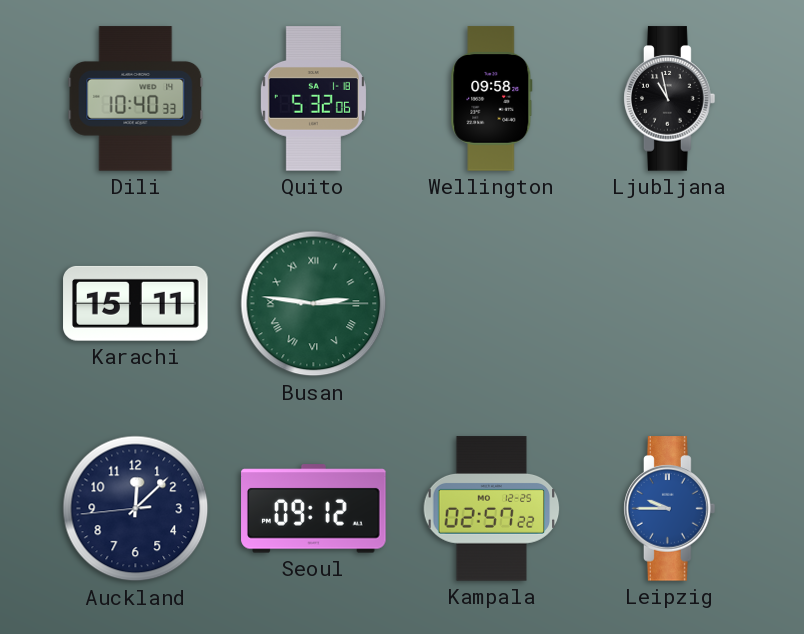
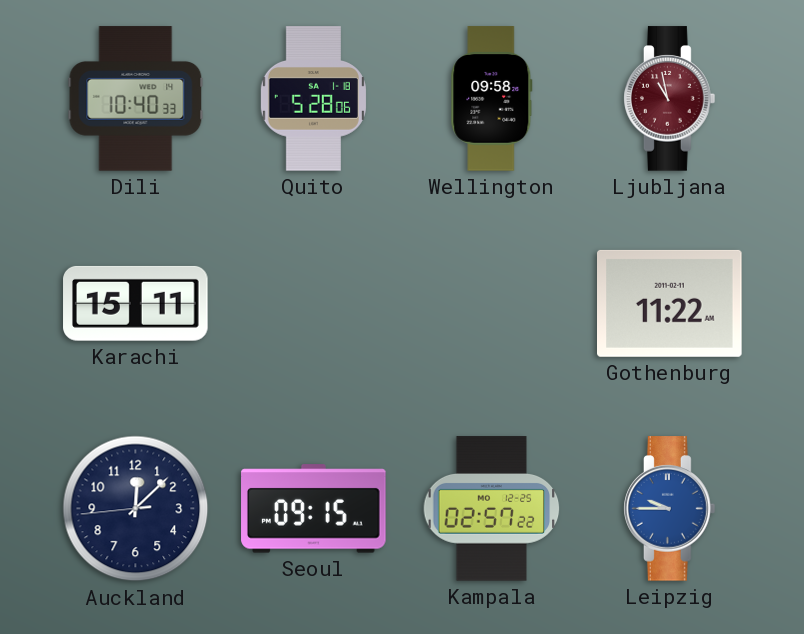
Quito: 5:32 -> 5:28
Ljubljana dial: black -> burgundy
Busan: 2:46 -> none
Gothenburg: none -> 11:22
Seoul: 09:12 -> 09:15
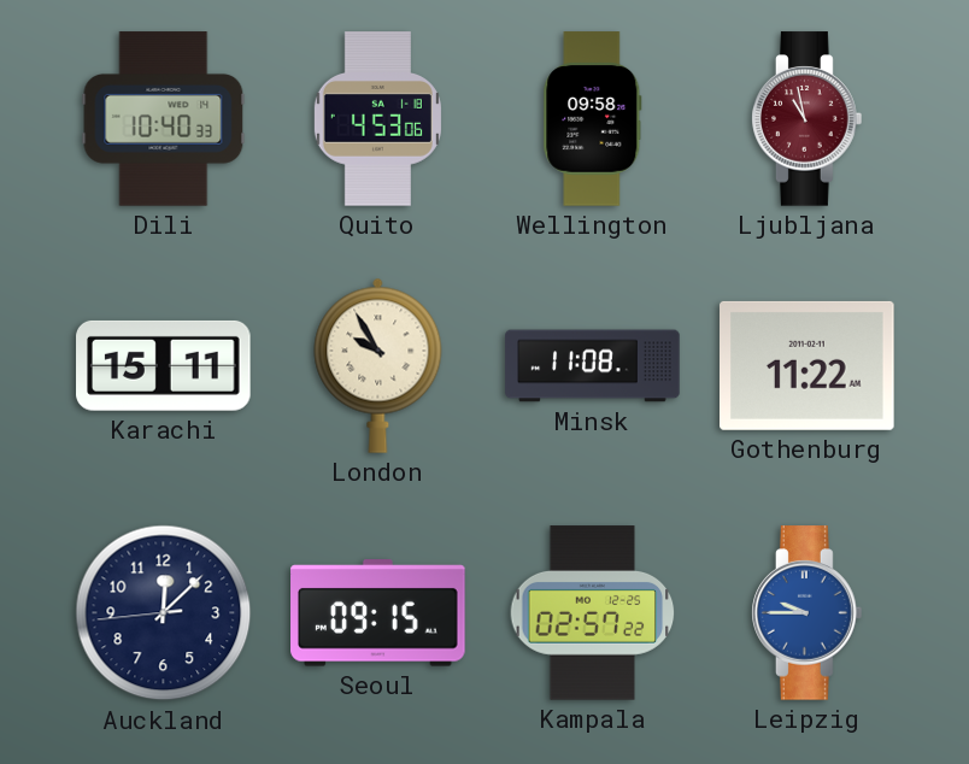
Quito: 5:28 -> 4:53
London: none -> 9:55
Minsk: none -> 11:08
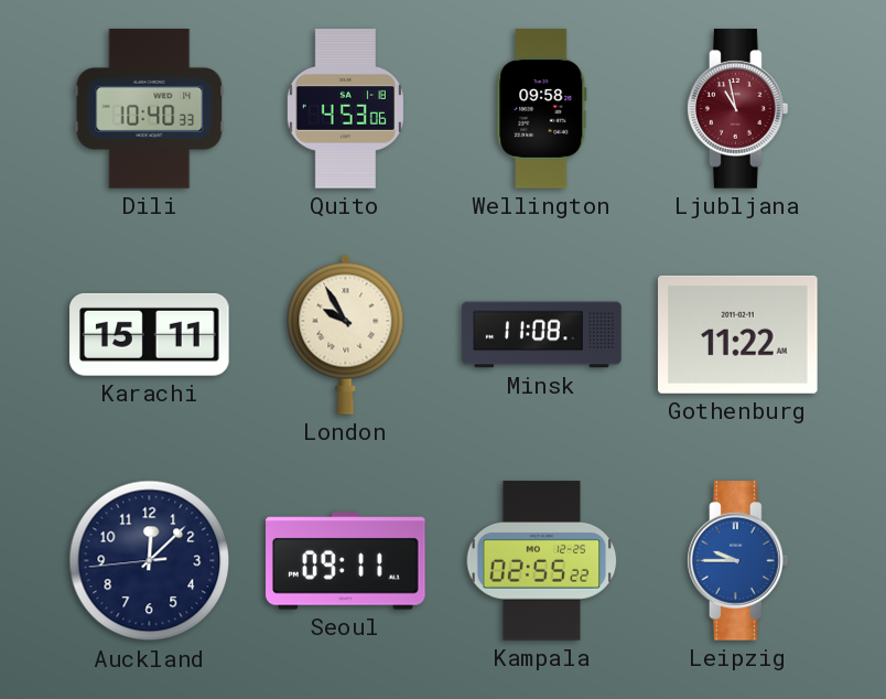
Seoul: 09:15 -> 09:11
Kampala: 02:57 -> 02:55
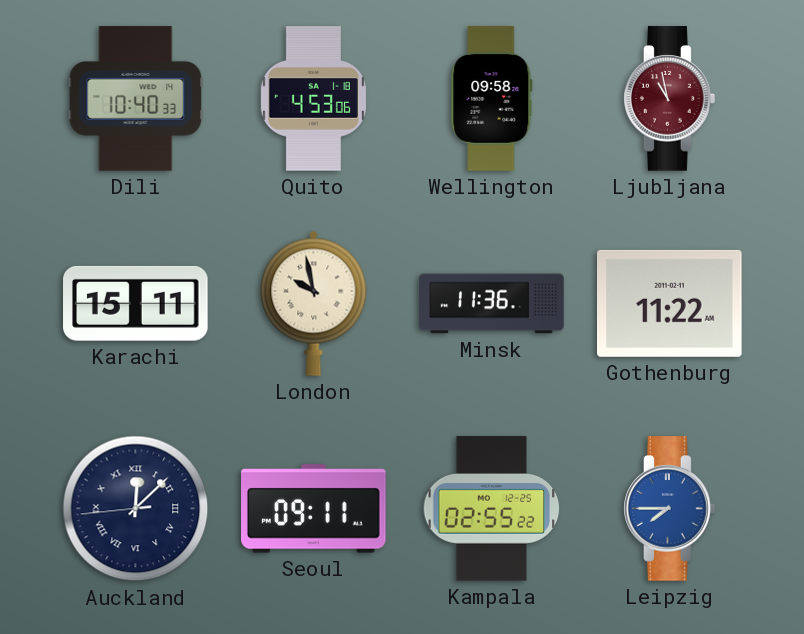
London: 9:55 -> 9:58
Minsk: 11:08 -> 11:36
Auckland numerals: Arabic -> Roman
Leipzig: 9:45 -> 7:45
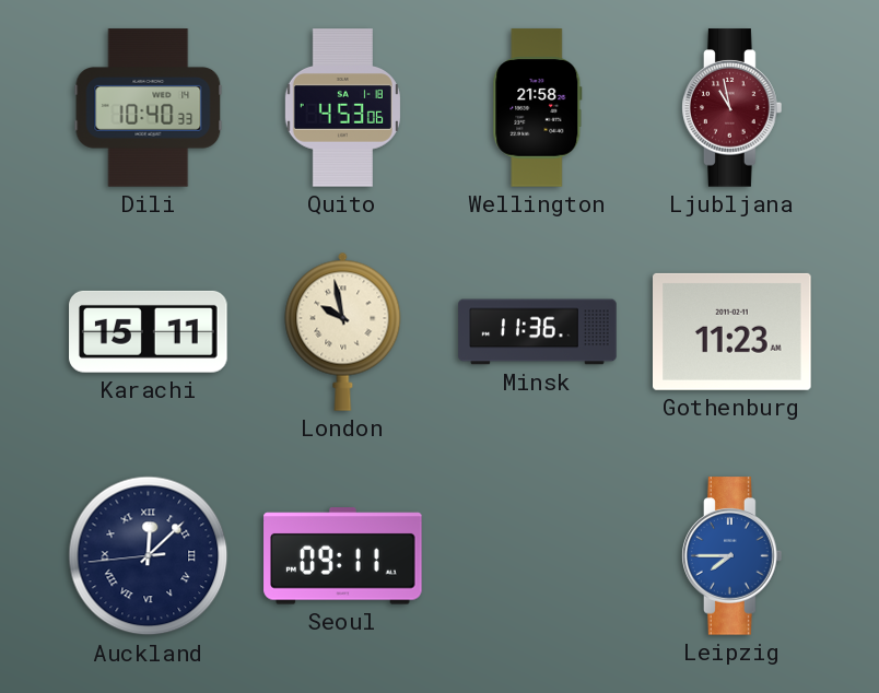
Wellington: 09:58 -> 21:58
Gothenburg: 11:22 -> 11:23
Kampala: 02:55 -> none
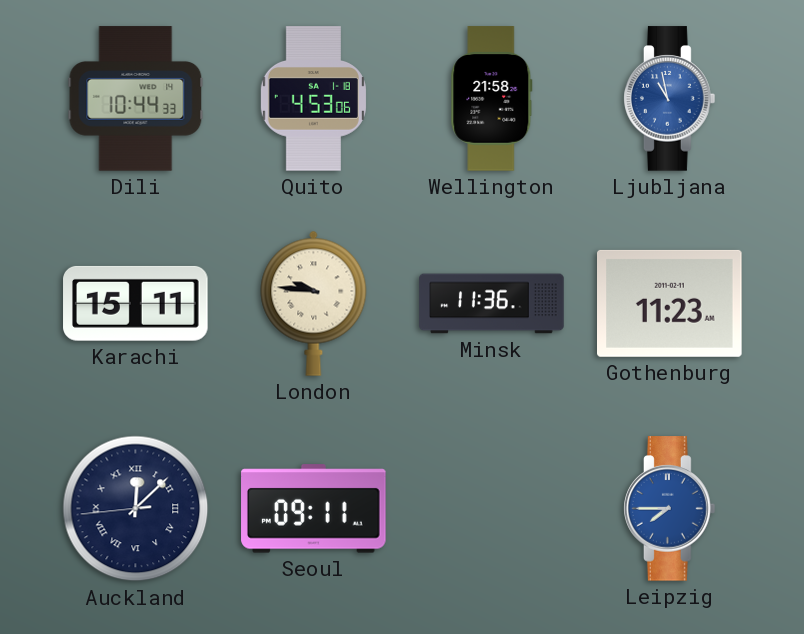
Dili: 10:40 -> 10:44
Ljubljana dial: burgundy -> blue
London: 9:58 -> 9:46
